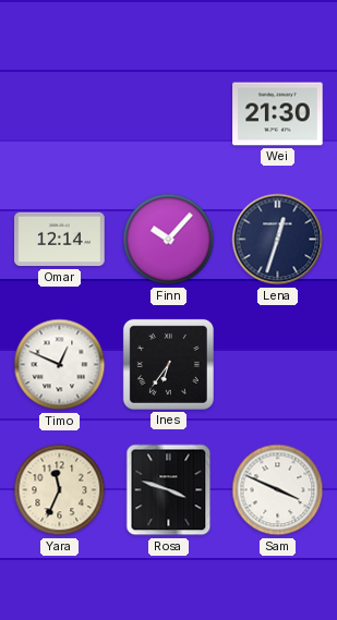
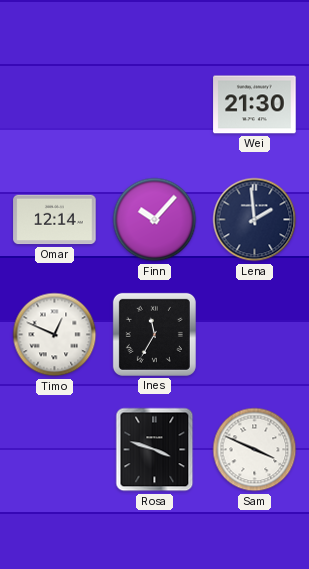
Lena: 12:33 -> 1:59
Ines: 6:36 -> 11:35
Yara: 11:34 -> none
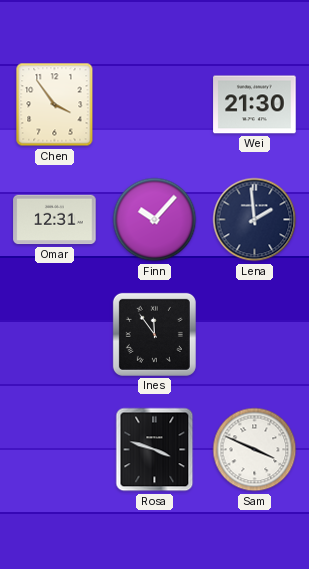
Chen: none -> 3:54
Omar: 12:14 -> 12:31
Timo: 12:49 -> none
Ines: 11:35 -> 11:54
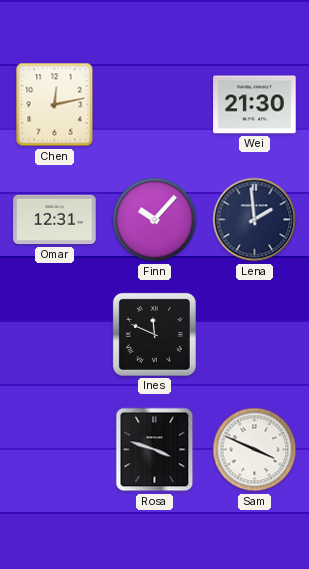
Chen: 3:54 -> 12:13
Ines: 11:54 -> 11:49
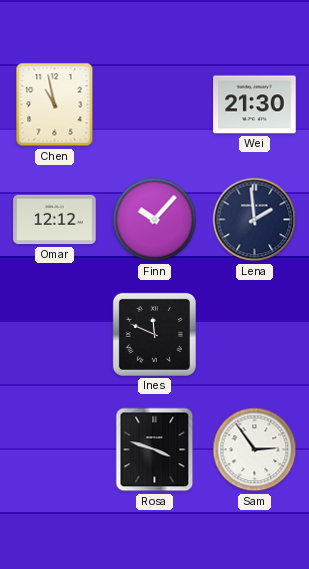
Chen: 12:13 -> 10:58
Omar: 12:31 -> 12:12
Sam: 3:49 -> 2:54
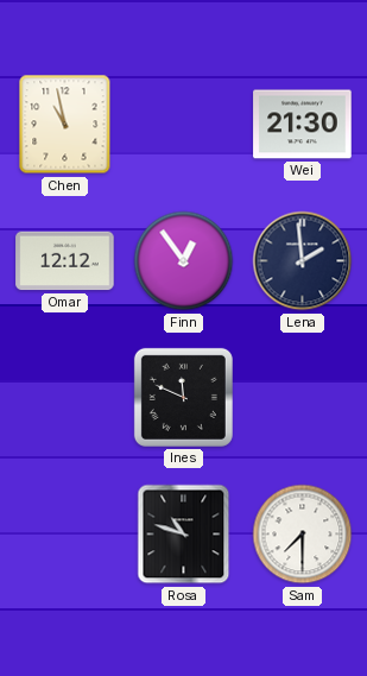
Finn: 10:07 -> 12:54
Rosa: 3:48 -> 10:48
Sam: 2:54 -> 7:30
